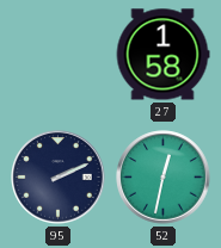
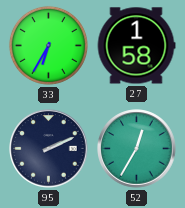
33: none -> 6:35
52: 12:32 -> 12:35
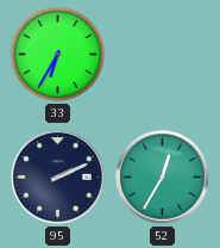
27: 1:58 -> none
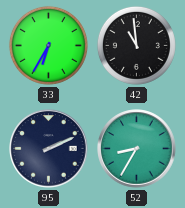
42: none -> 10:59
52: 12:35 -> 8:35
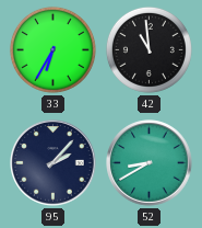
95: 2:11 -> 2:07
52: 8:35 -> 8:40
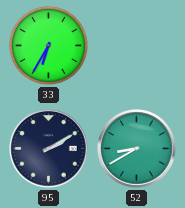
42: 10:59 -> none
95: 2:07 -> 2:10
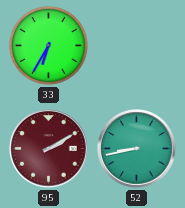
95 dial: navy -> burgundy
52: 8:40 -> 8:43
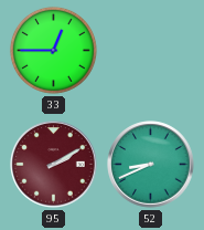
33: 6:35 -> 12:45
52: 8:43 -> 8:41
